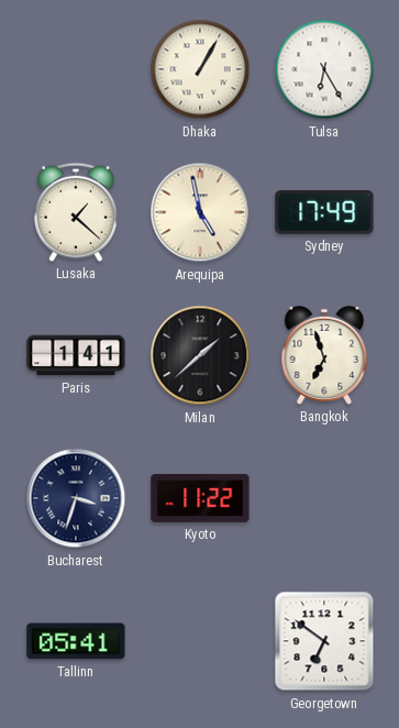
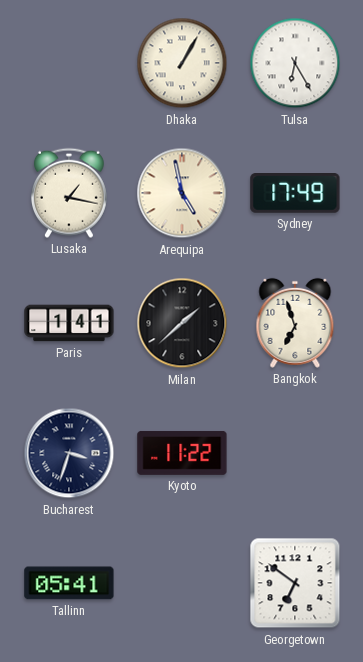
Lusaka: 1:22 -> 1:17
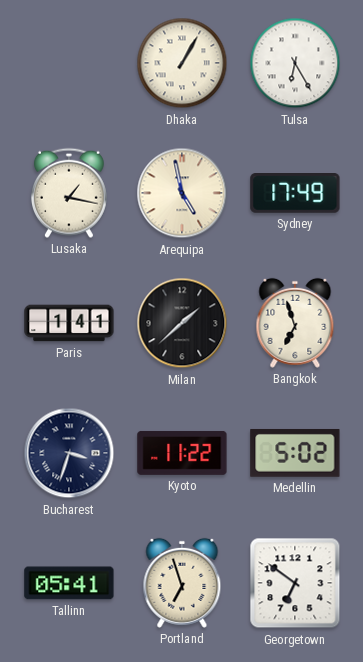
Medellin: none -> 5:02
Portland: none -> 6:57
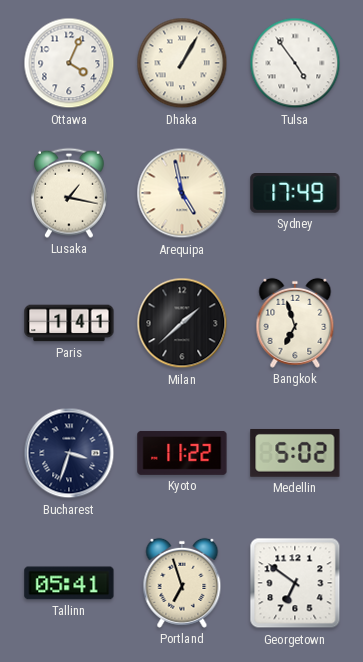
Ottawa: none -> 4:04
Tulsa: 6:25 -> 4:54
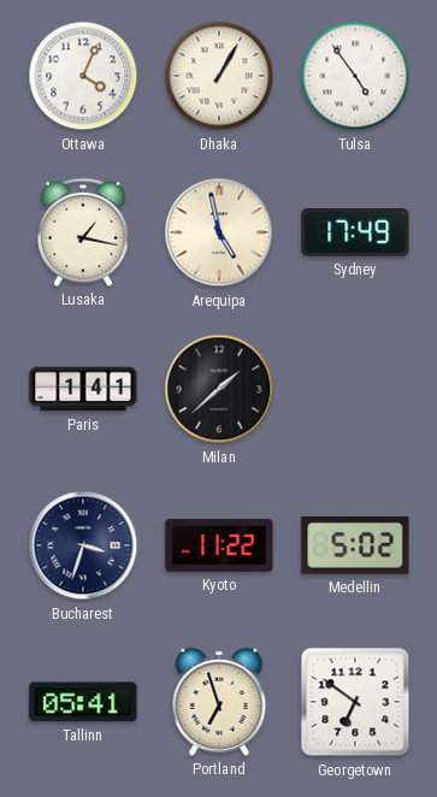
Bangkok: 6:57 -> none
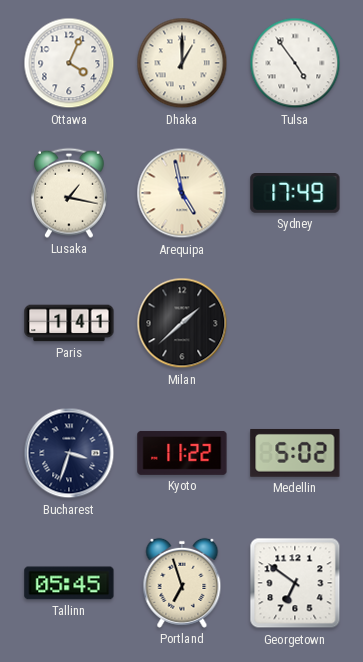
Dhaka: 1:05 -> 1:00
Tallinn: 05:41 -> 05:45
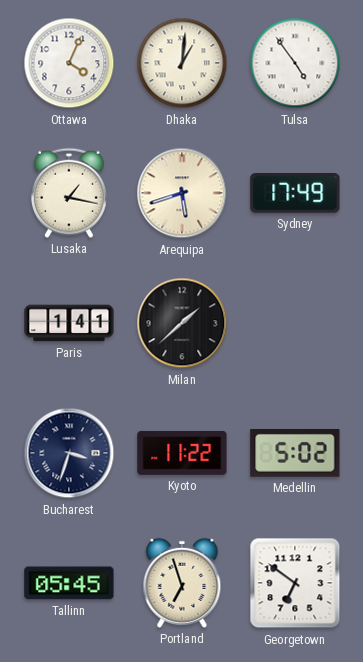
Dhaka: 1:00 -> 1:01
Arequipa: 4:58 -> 5:42
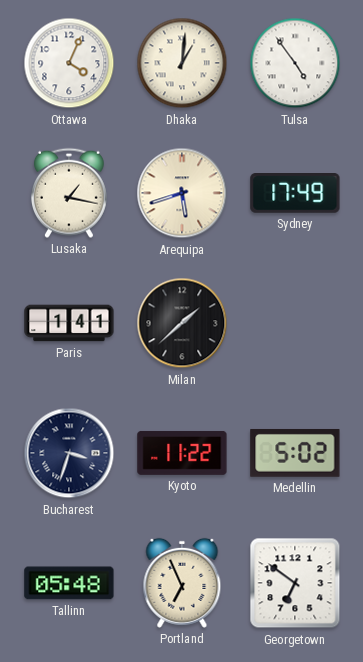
Tallinn: 05:45 -> 05:48
Portland: 6:57 -> 6:56
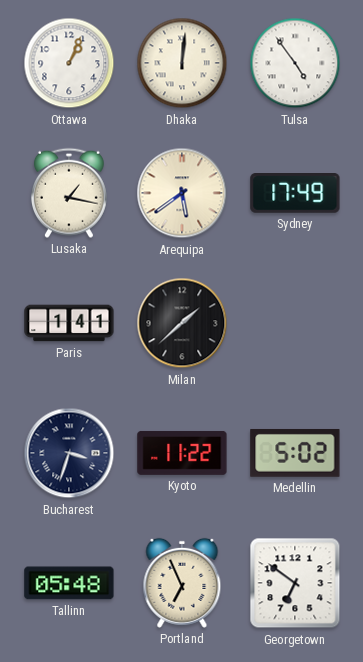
Ottawa: 4:04 -> 1:04
Dhaka: 1:01 -> 12:01
Arequipa: 5:42 -> 5:39
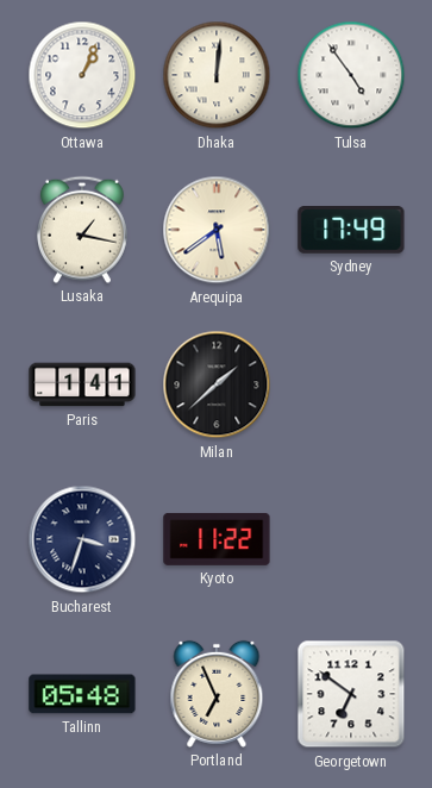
Medellin: 5:02 -> none
